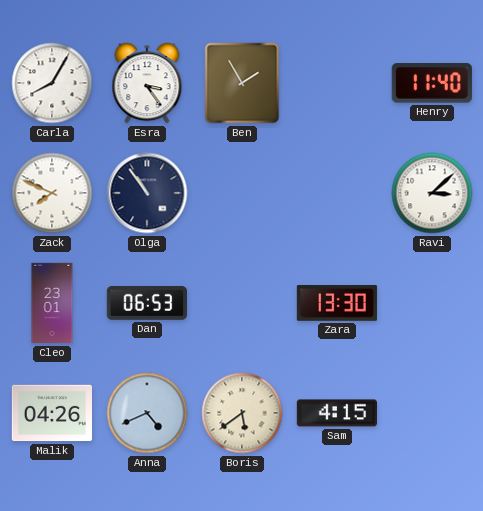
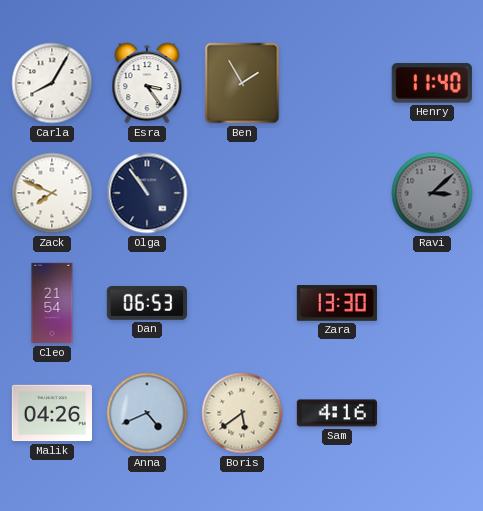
Ravi dial: white -> grey
Cleo: 23:01 -> 21:54
Sam: 4:15 -> 4:16
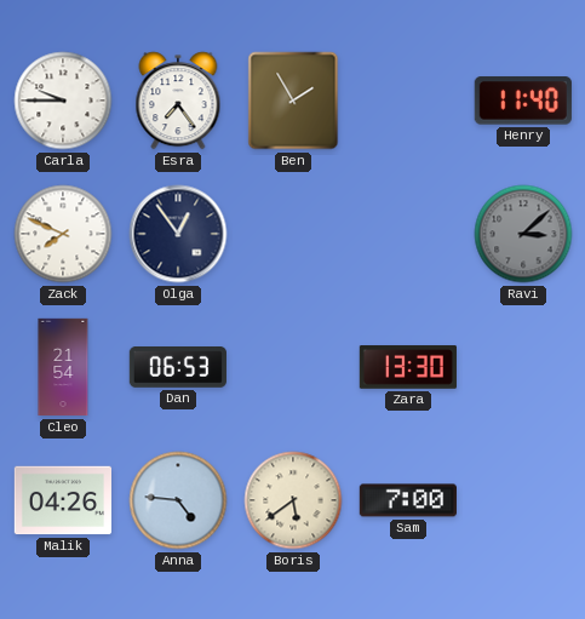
Carla: 8:05 -> 9:45
Esra: 3:24 -> 7:24
Olga: 10:54 -> 12:54
Anna: 4:41 -> 4:46
Sam: 4:16 -> 7:00
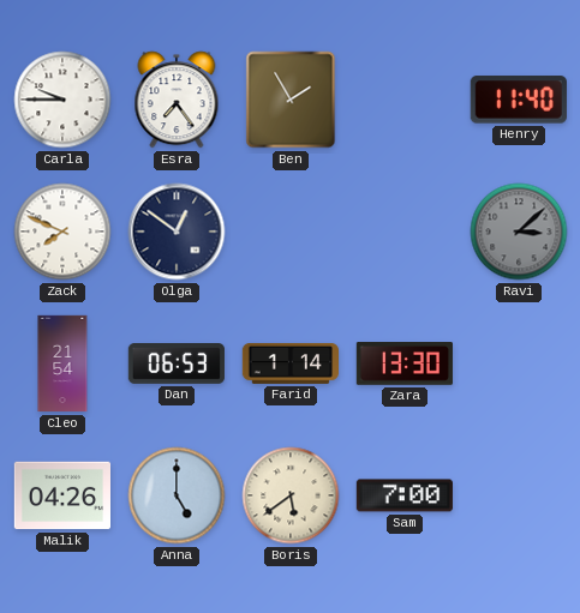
Olga: 12:54 -> 12:51
Farid: none -> 1:14
Anna: 4:46 -> 5:00
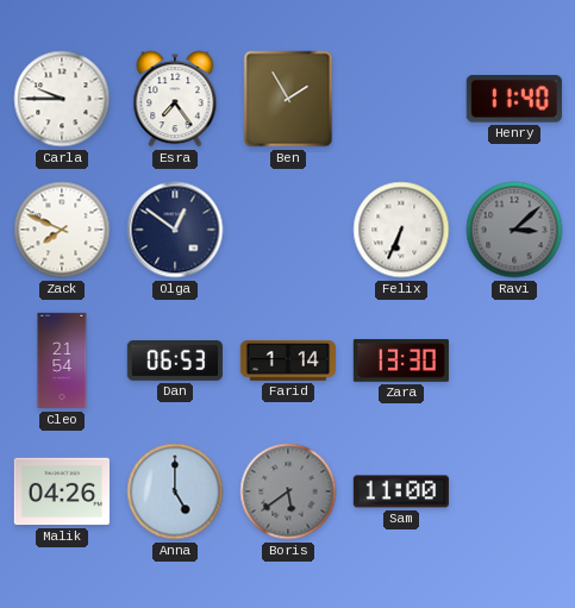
Felix: none -> 6:34
Boris dial: cream -> grey
Sam: 7:00 -> 11:00
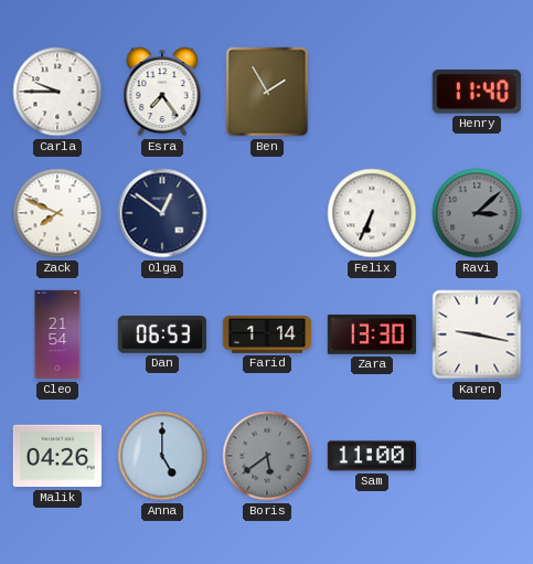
Karen: none -> 9:17
